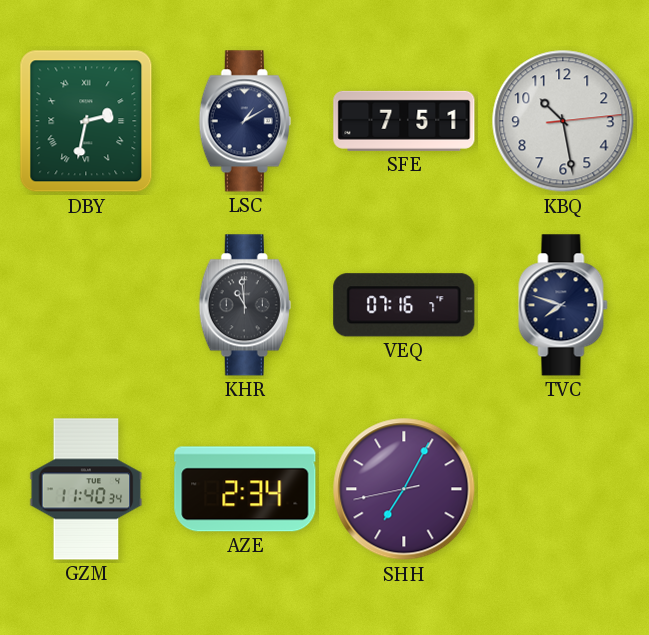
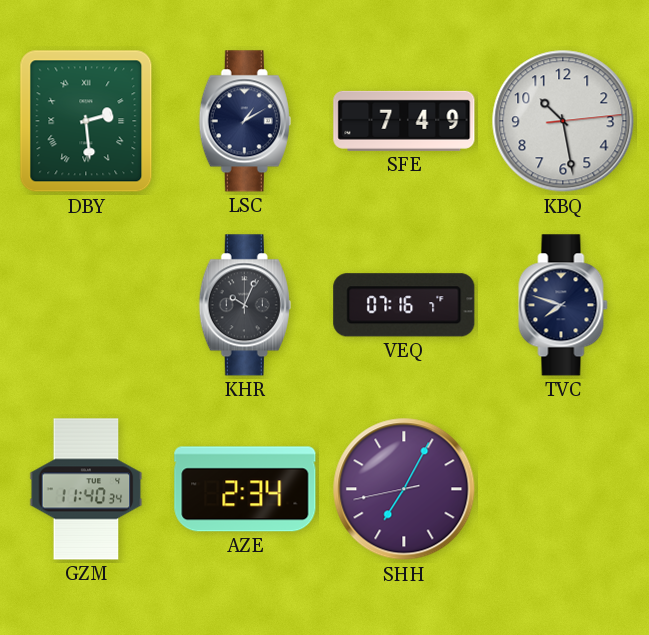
DBY: 2:32 -> 2:29
SFE: 7:51 -> 7:49
KHR: 10:59 -> 10:04
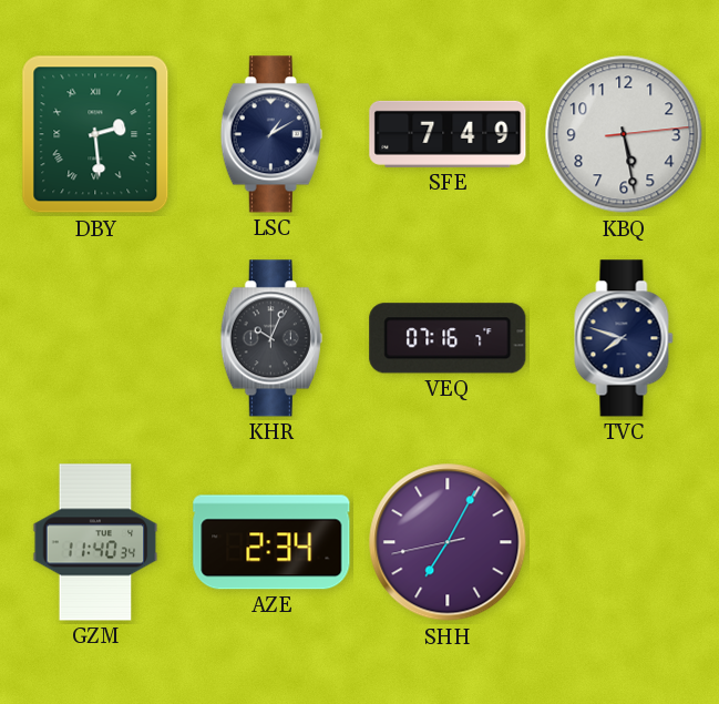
KBQ: 10:28 -> 5:28
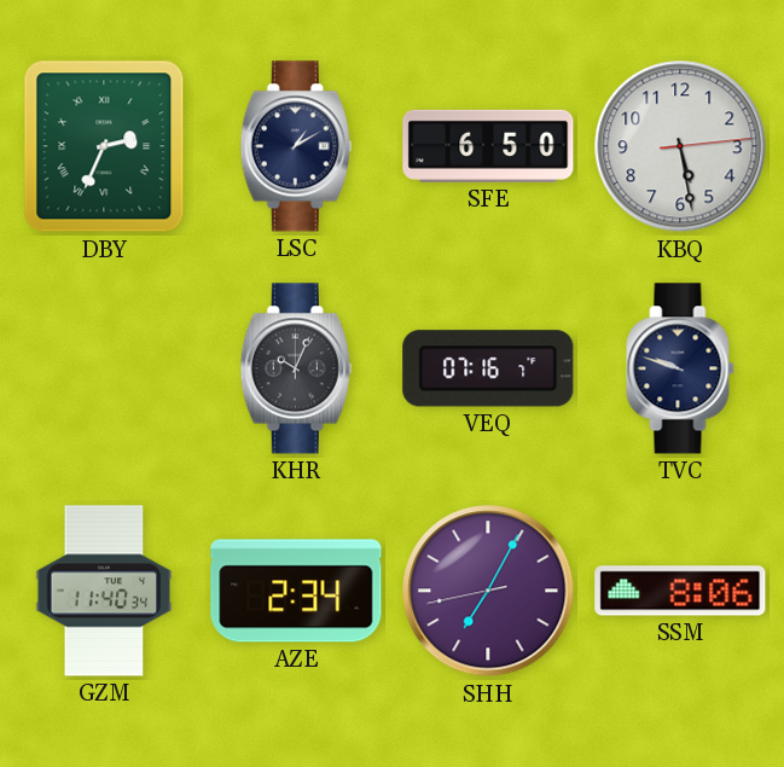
DBY: 2:29 -> 2:34
SFE: 7:49 -> 6:50
TVC: 7:48 -> 9:48
SSM: none -> 8:06
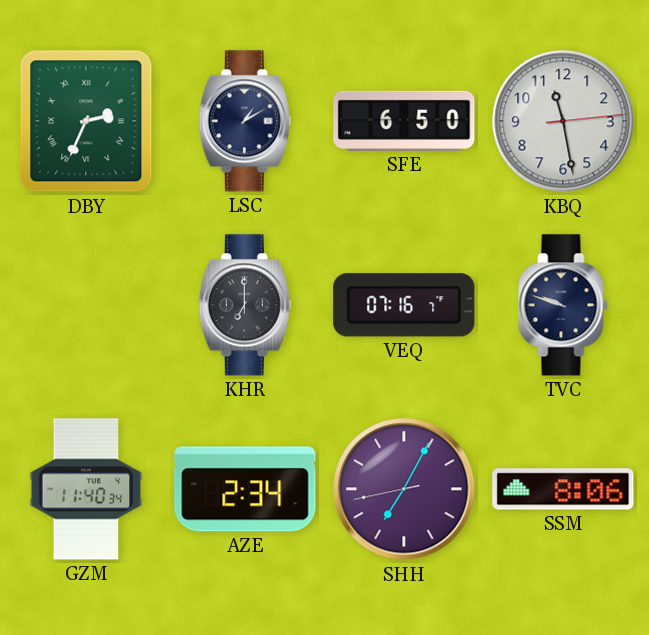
KBQ: 5:28 -> 11:28
KHR: 10:04 -> 7:00
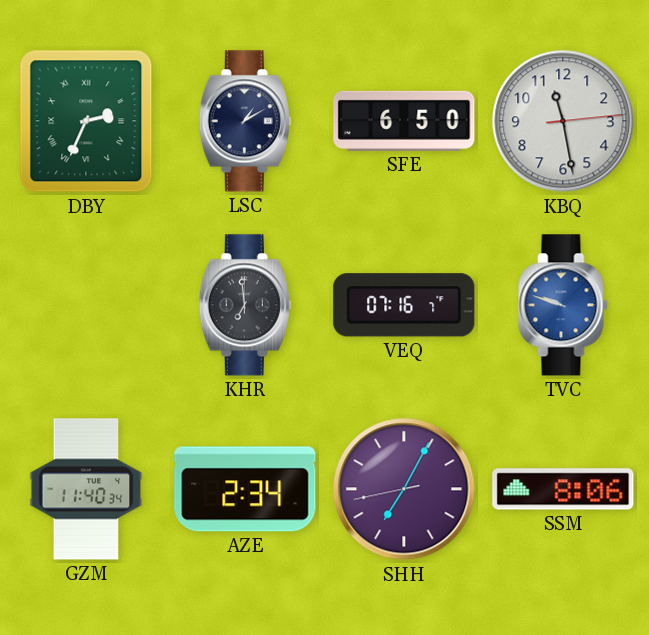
KHR: 7:00 -> 6:59
TVC dial: navy -> blue
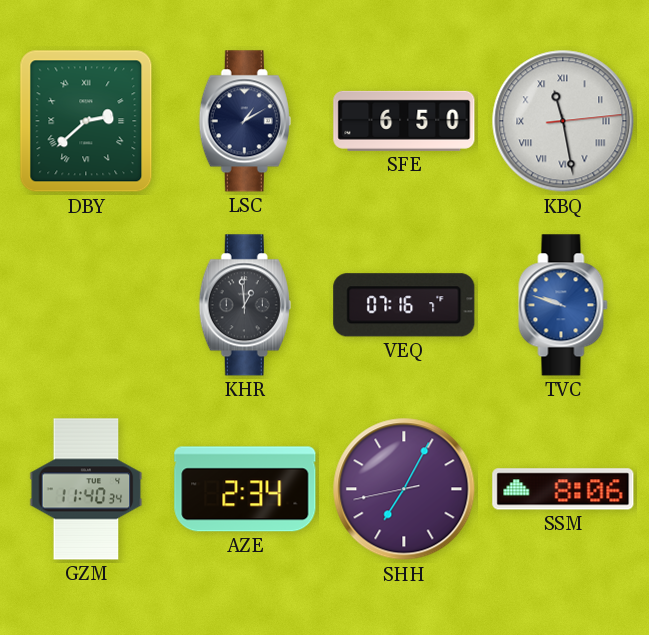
DBY: 2:34 -> 2:38
KBQ numerals: Arabic -> Roman
KHR: 6:59 -> 12:59
